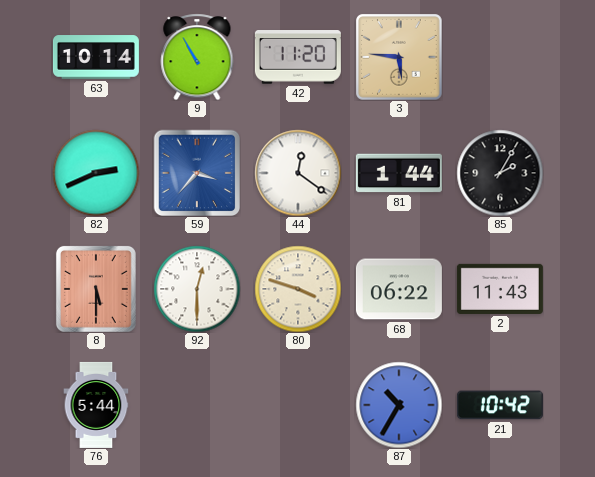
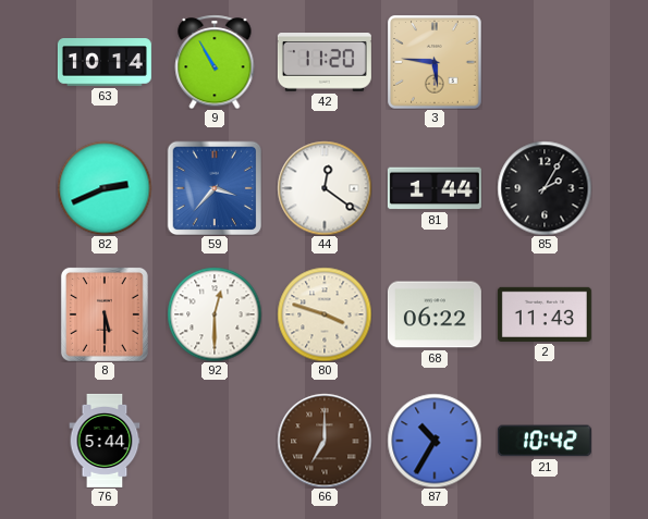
66: none -> 7:00
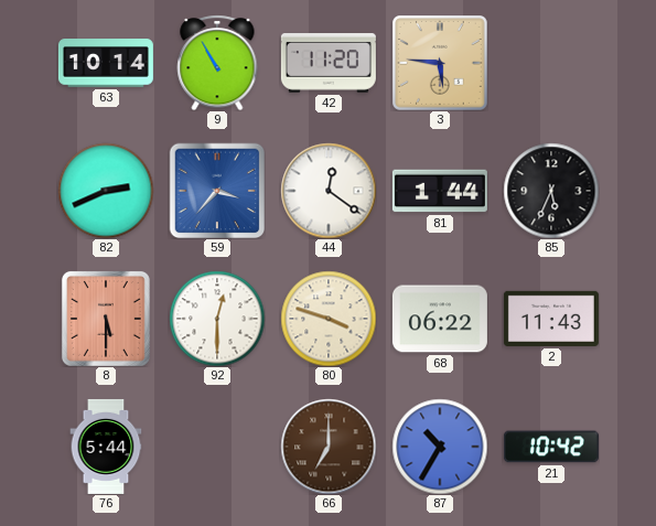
85: 2:05 -> 5:34
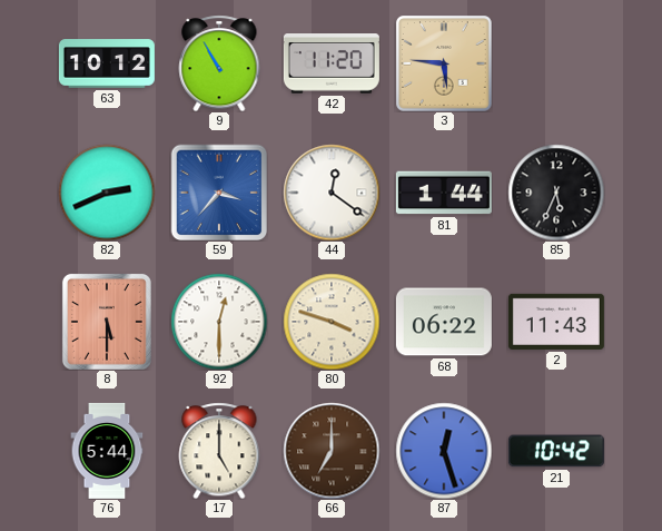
63: 10:14 -> 10:12
17: none -> 5:00
87: 10:35 -> 12:27
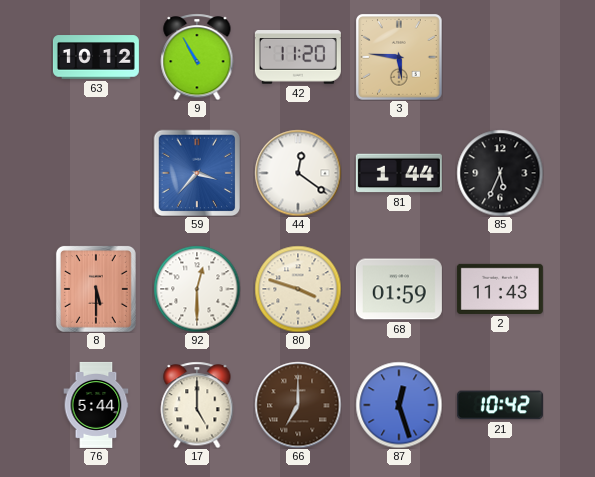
82: 2:41 -> none
68: 06:22 -> 01:59
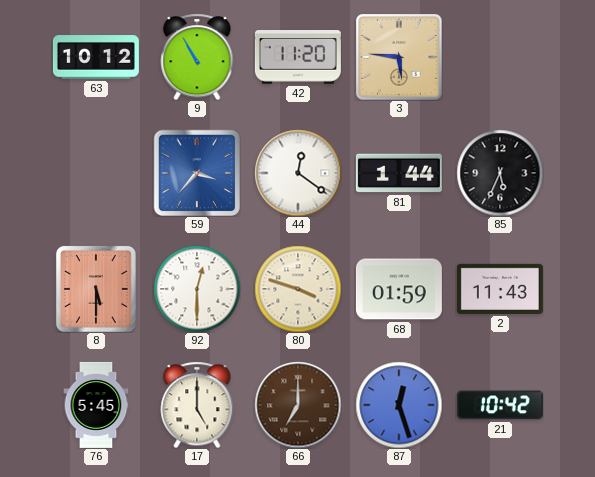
76: 5:44 -> 5:45
